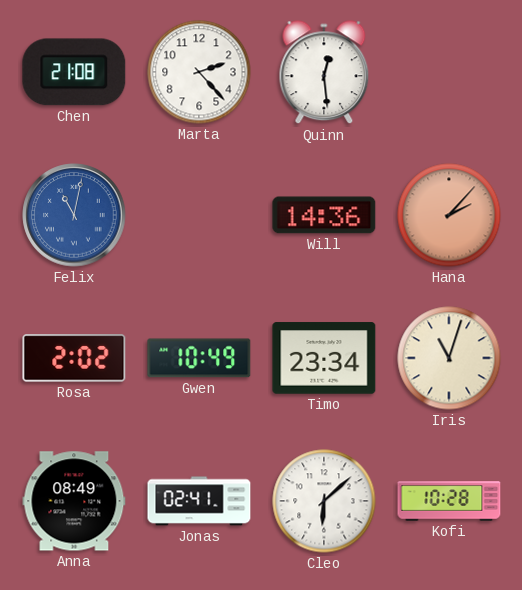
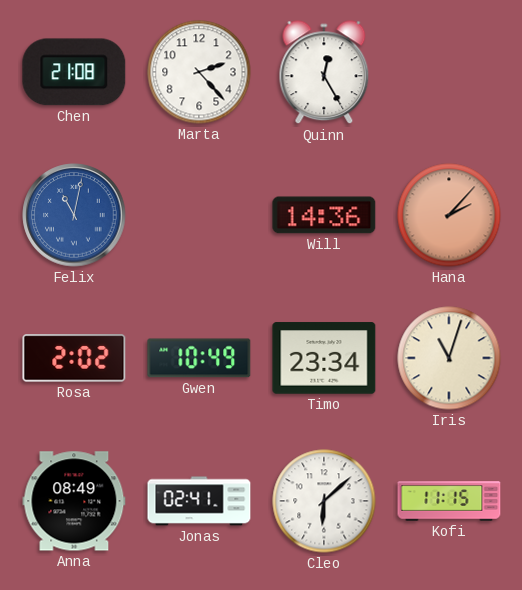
Quinn: 12:29 -> 12:25
Kofi: 10:28 -> 11:15
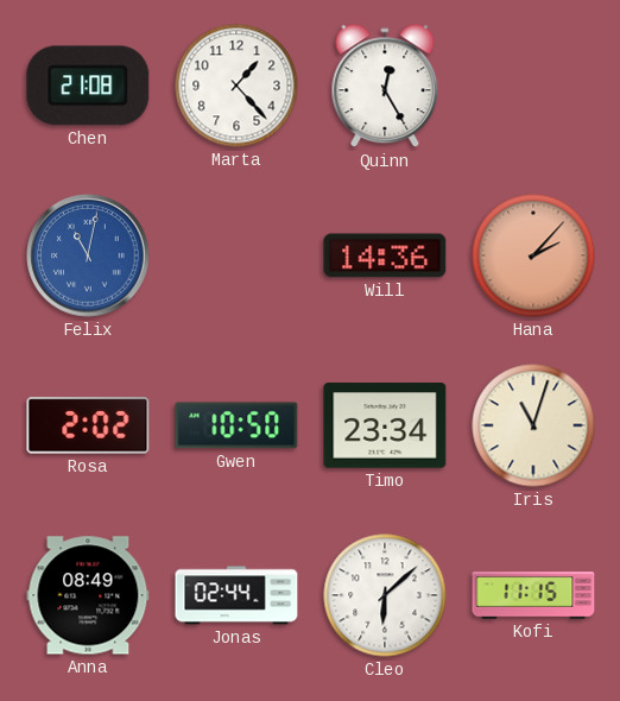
Marta: 2:23 -> 1:23
Gwen: 10:49 -> 10:50
Jonas: 02:41 -> 02:44
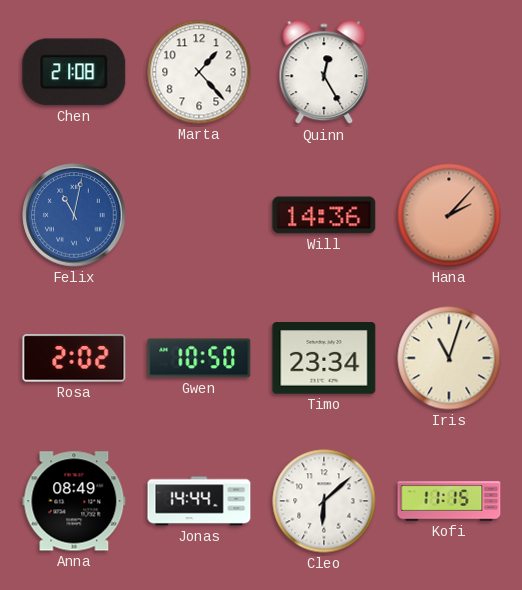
Jonas: 02:44 -> 14:44
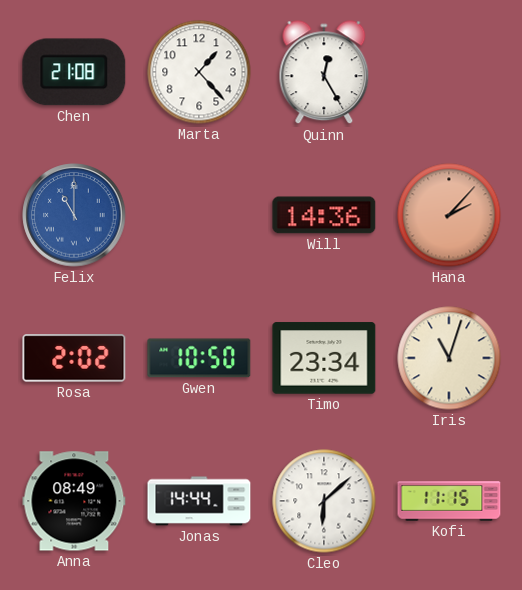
Felix: 11:02 -> 11:00
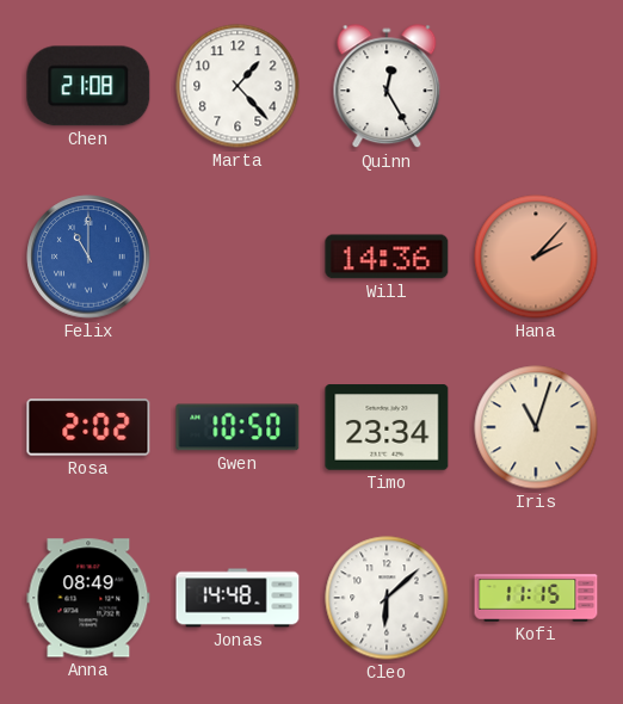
Jonas: 14:44 -> 14:48
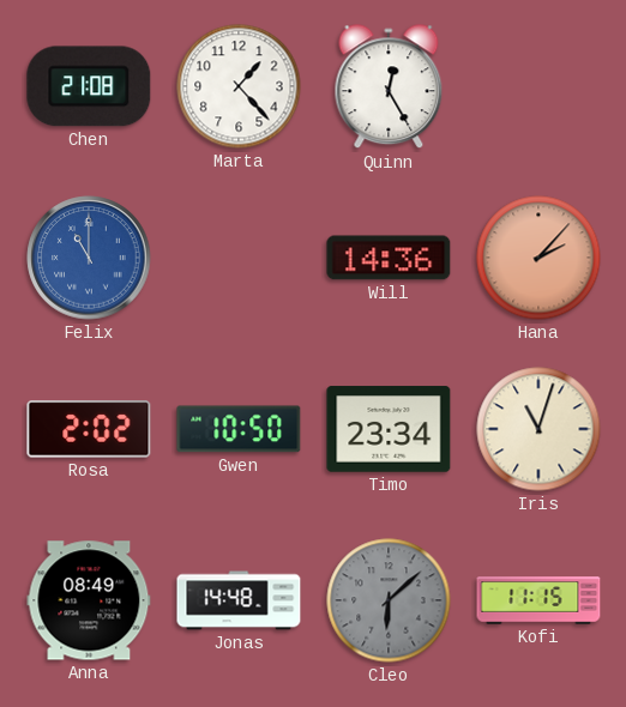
Cleo dial: white -> grey
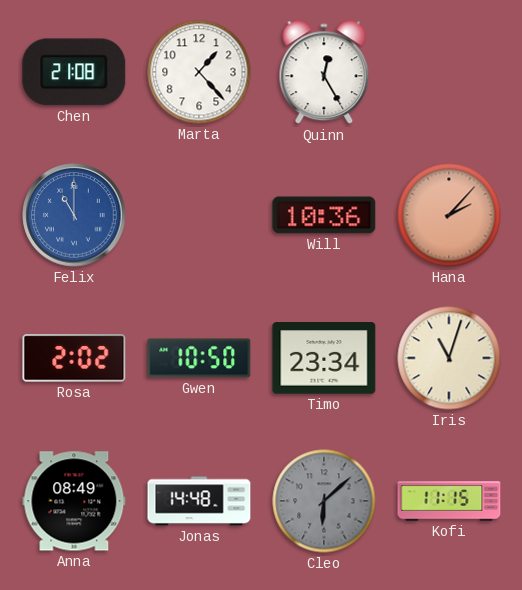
Will: 14:36 -> 10:36
